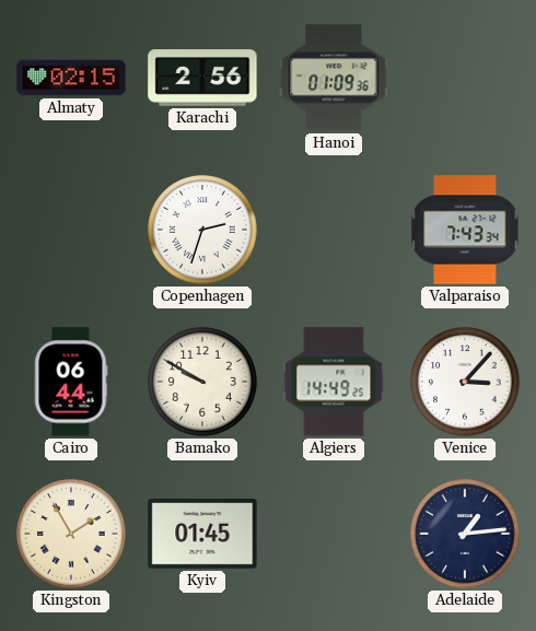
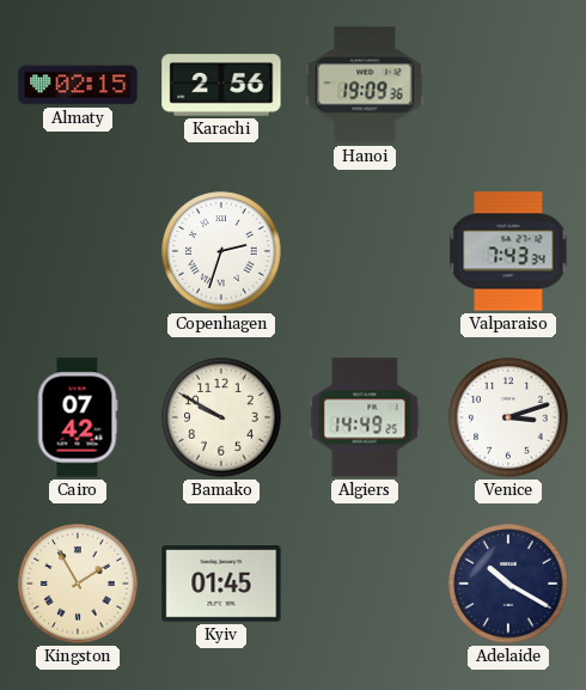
Hanoi: 01:09 -> 19:09
Cairo: 06:44 -> 07:42
Venice: 3:07 -> 3:12
Adelaide: 1:14 -> 10:20
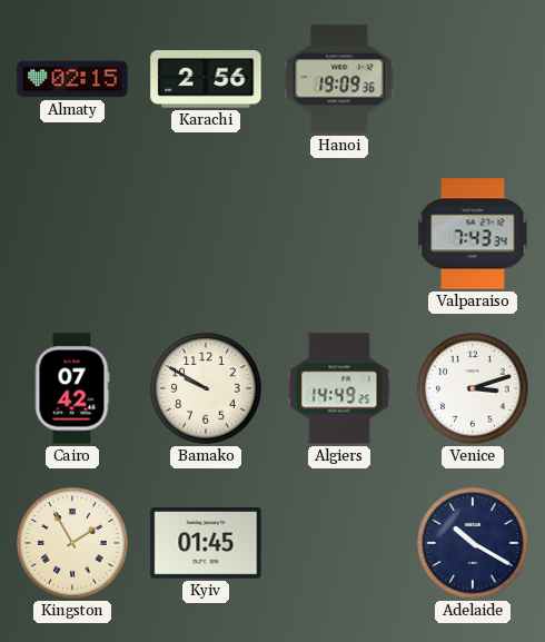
Copenhagen: 2:33 -> none
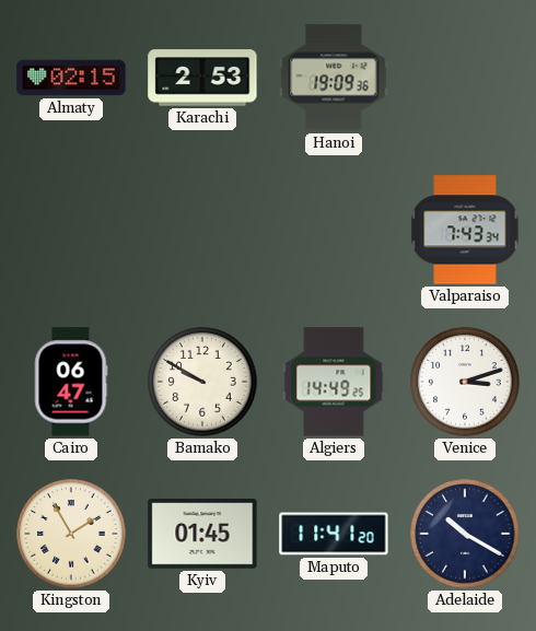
Karachi: 2:56 -> 2:53
Cairo: 07:42 -> 06:47
Maputo: none -> 11:41
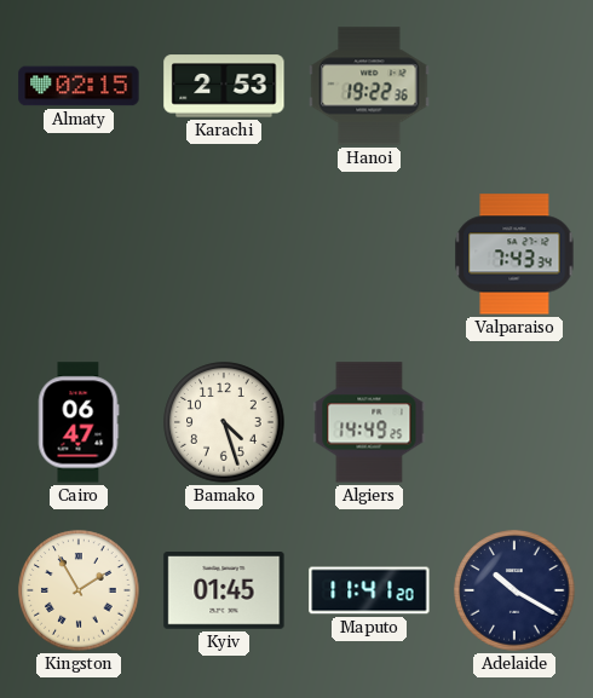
Hanoi: 19:09 -> 19:22
Bamako: 9:50 -> 4:27
Venice: 3:12 -> none
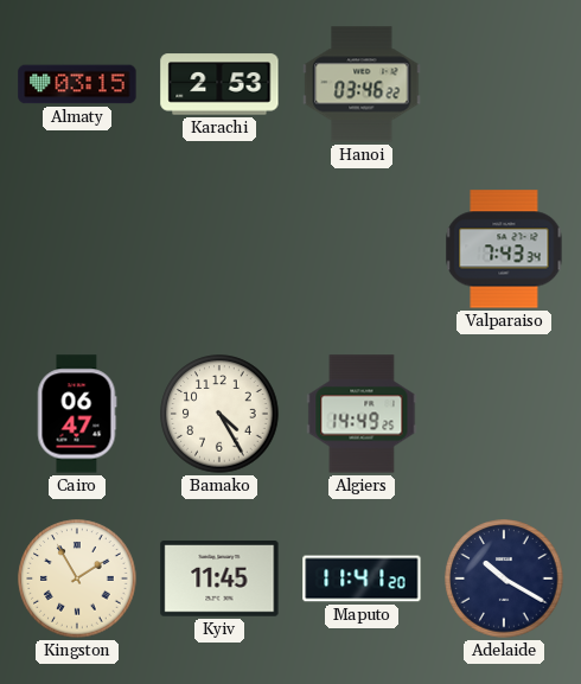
Almaty: 02:15 -> 03:15
Hanoi: 19:22 -> 03:46
Bamako: 4:27 -> 4:25
Kyiv: 01:45 -> 11:45
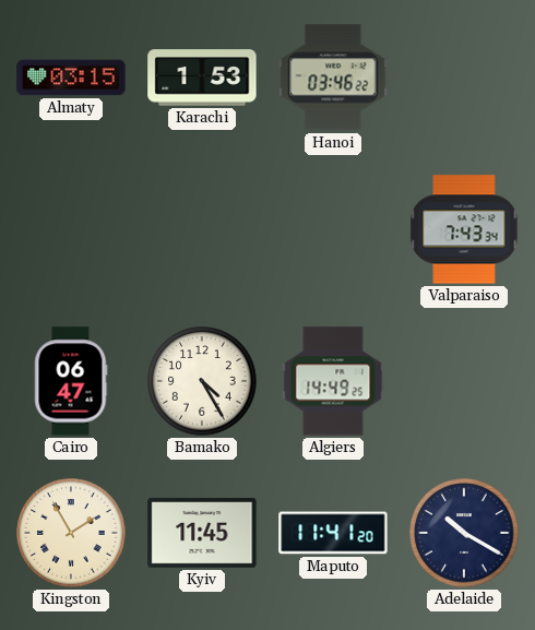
Karachi: 2:53 -> 1:53
